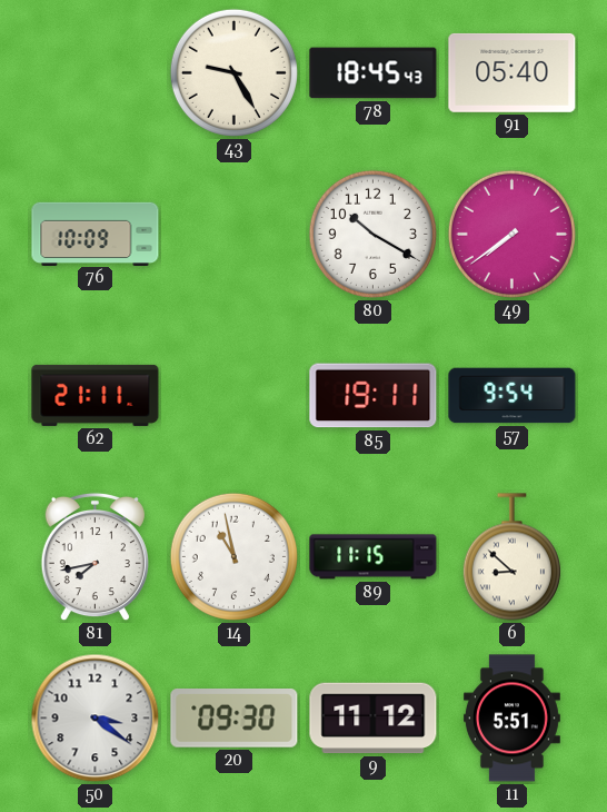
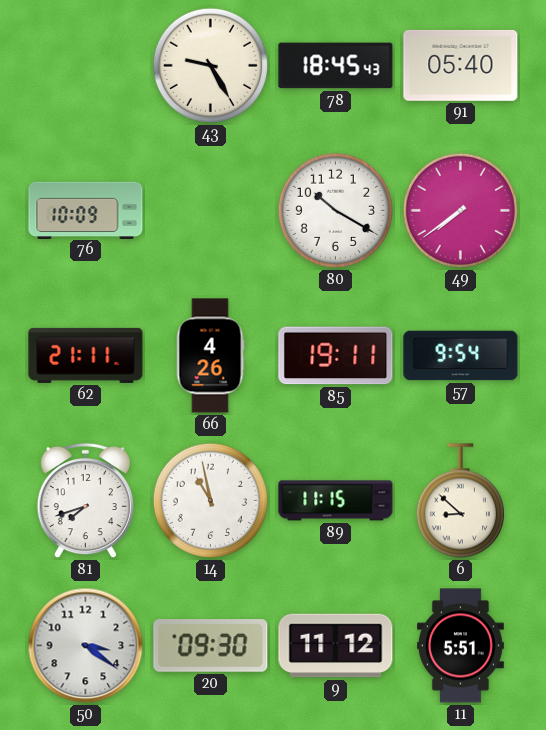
66: none -> 4:26
81: 7:43 -> 7:42
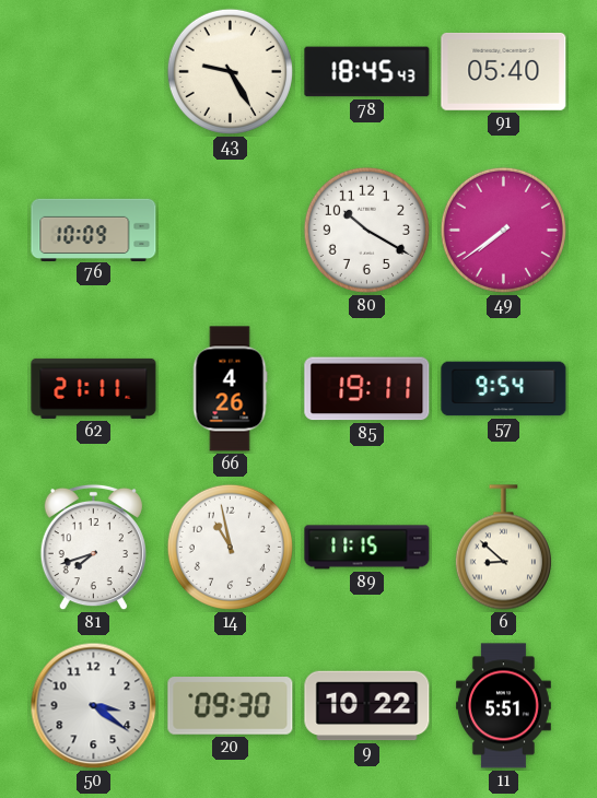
9: 11:12 -> 10:22
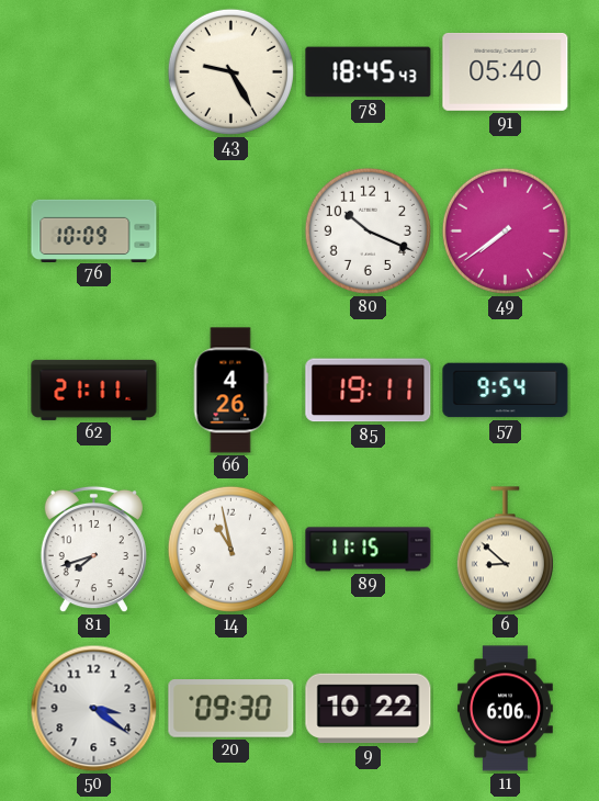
80: 10:20 -> 10:19
11: 5:51 -> 6:06
